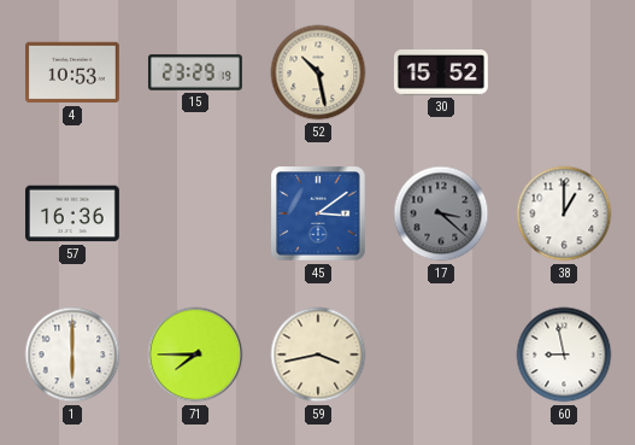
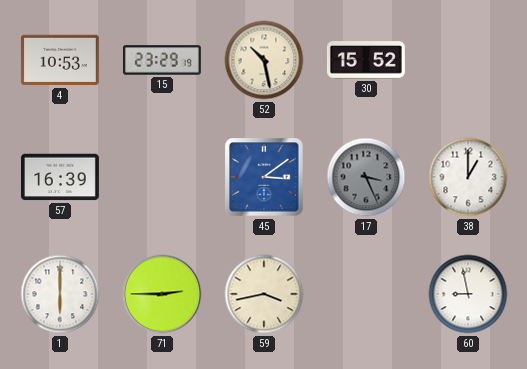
57: 16:36 -> 16:39
17: 3:22 -> 3:26
71: 7:45 -> 2:45
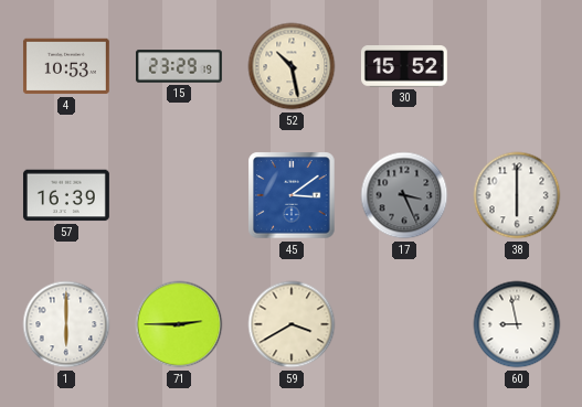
38: 1:00 -> 6:00
59: 3:43 -> 3:40
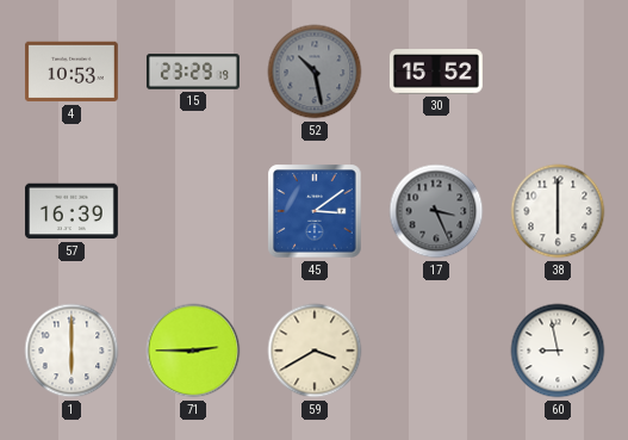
52 dial: cream -> grey
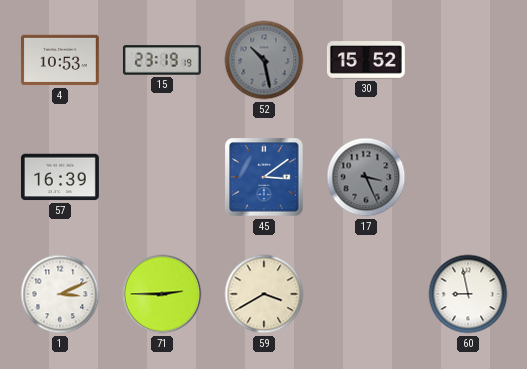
15: 23:29 -> 23:19
38: 6:00 -> none
1: 6:00 -> 3:11
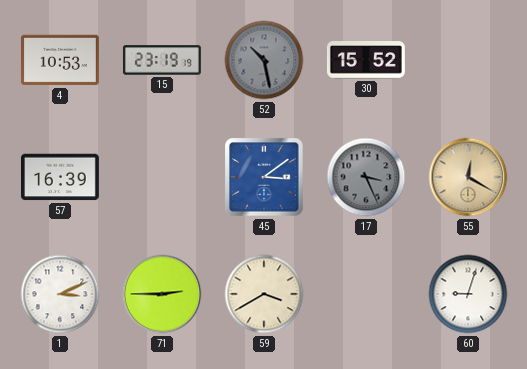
55: none -> 12:20
60: 8:58 -> 9:03
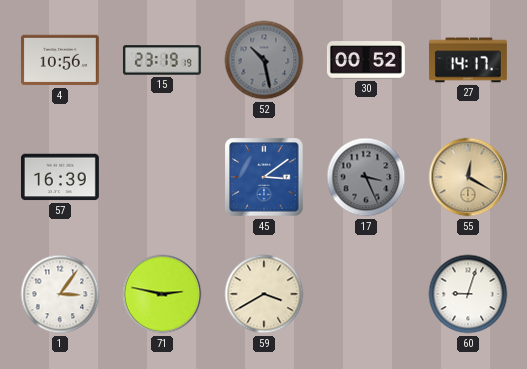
4: 10:53 -> 10:56
30: 15:52 -> 00:52
27: none -> 14:17
1: 3:11 -> 3:06
71: 2:45 -> 2:47
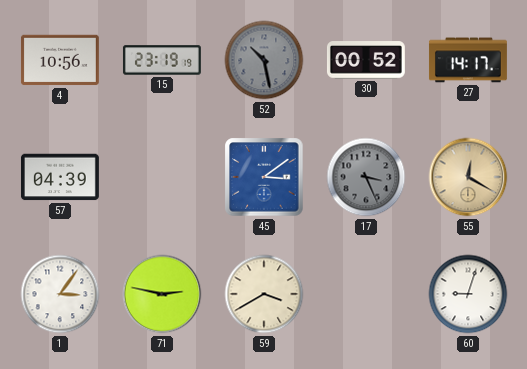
57: 16:39 -> 04:39
